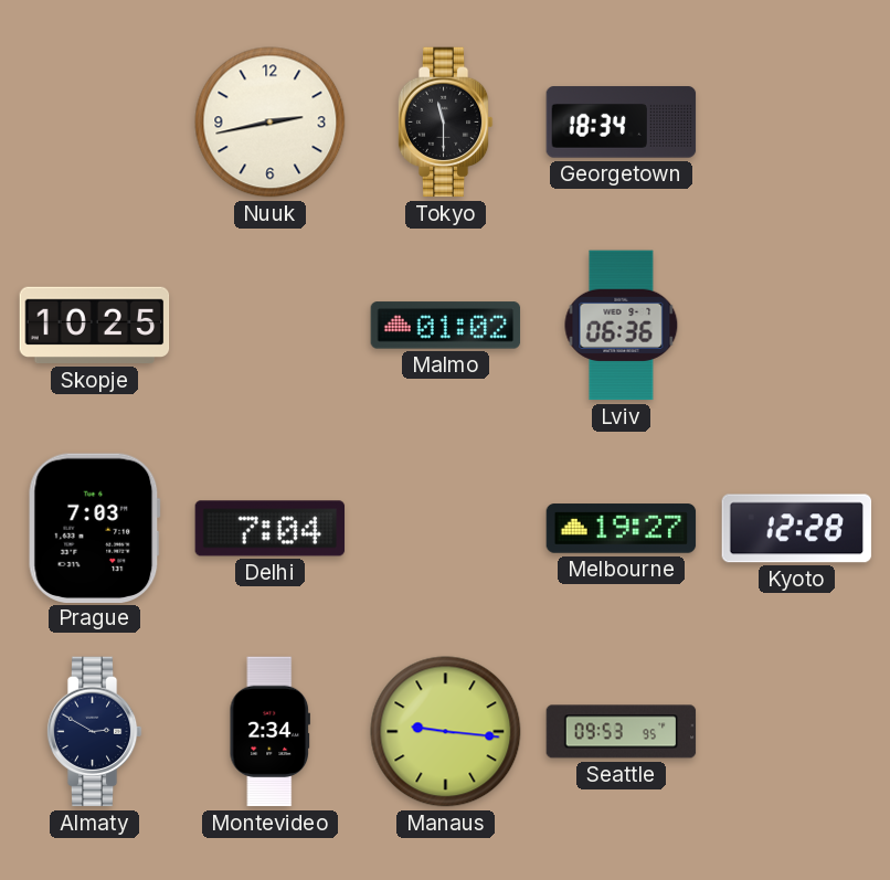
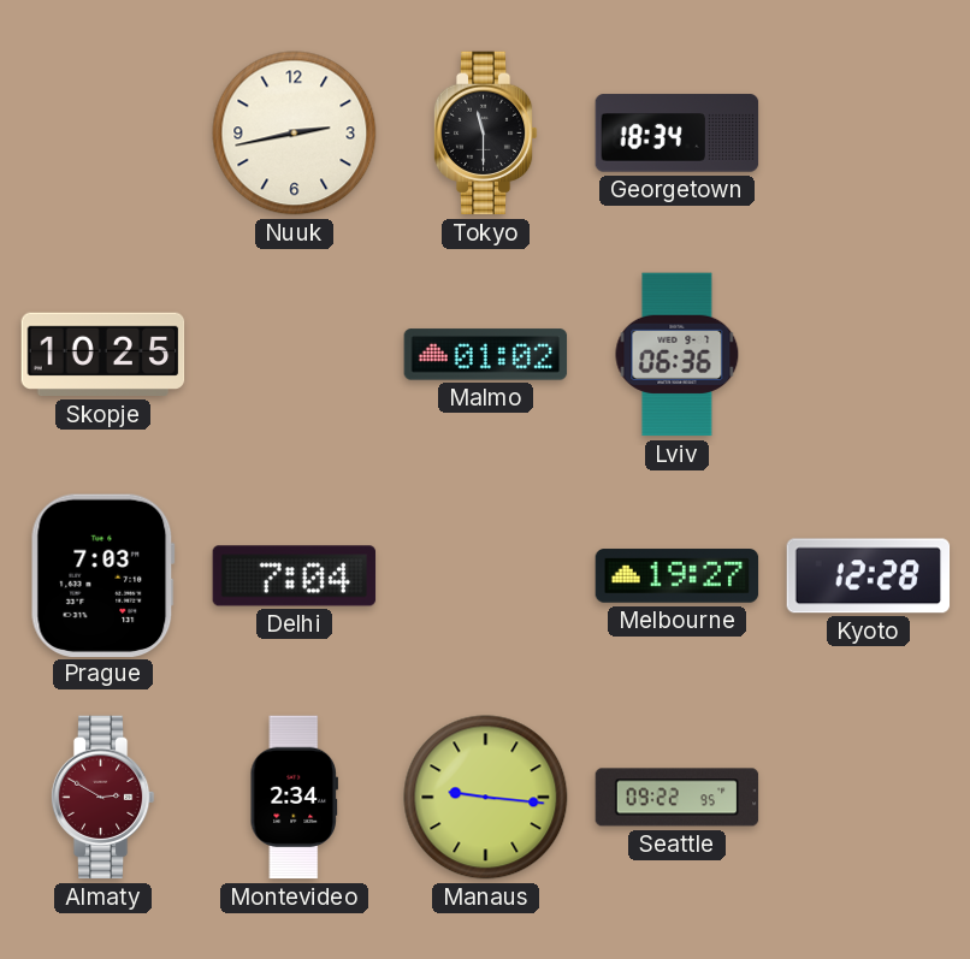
Almaty dial: navy -> burgundy
Seattle: 09:53 -> 09:22
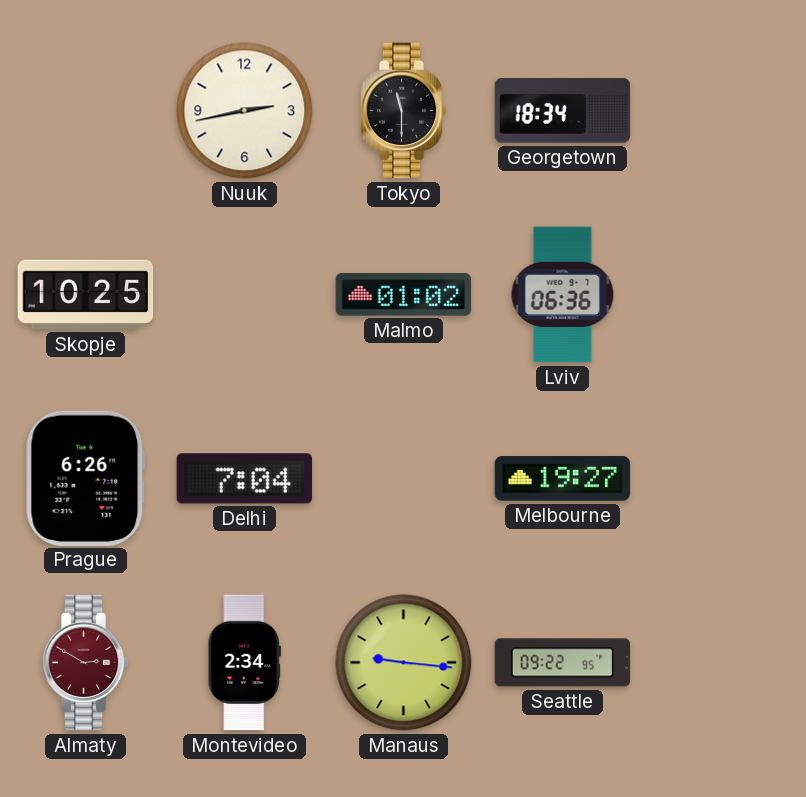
Prague: 7:03 -> 6:26
Kyoto: 12:28 -> none
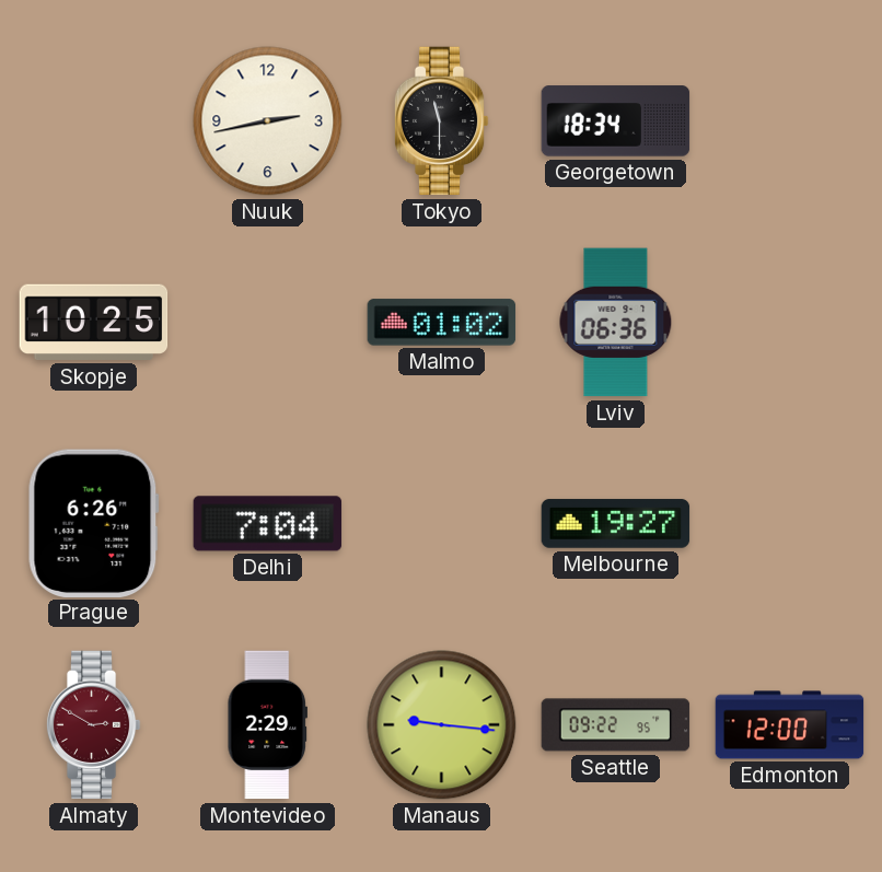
Montevideo: 2:34 -> 2:29
Edmonton: none -> 12:00
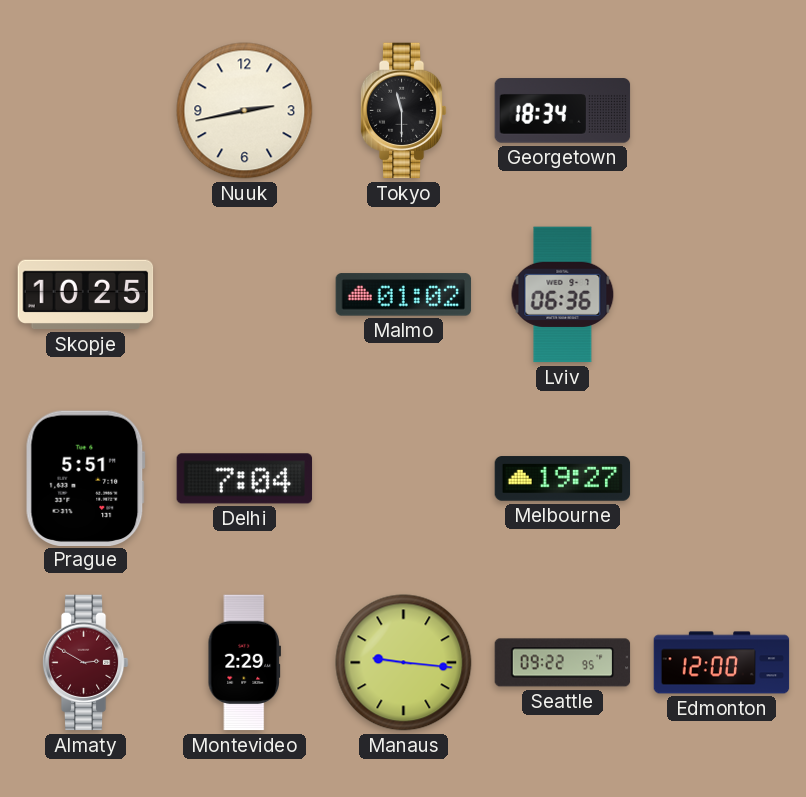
Prague: 6:26 -> 5:51
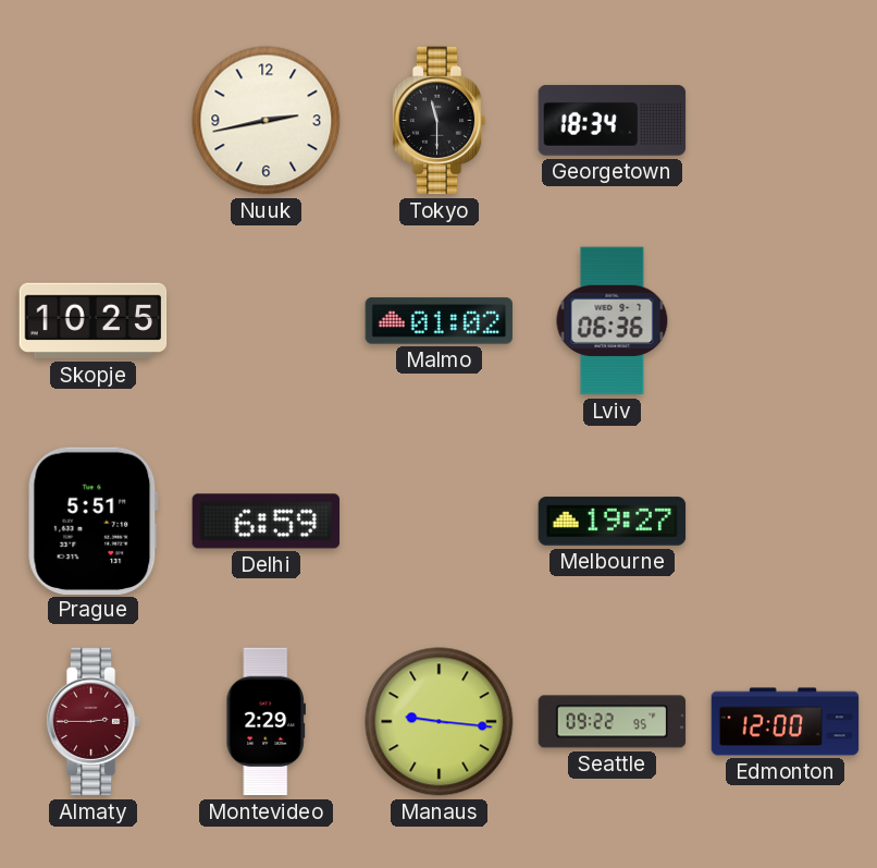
Delhi: 7:04 -> 6:59
Almaty: 2:50 -> 2:45
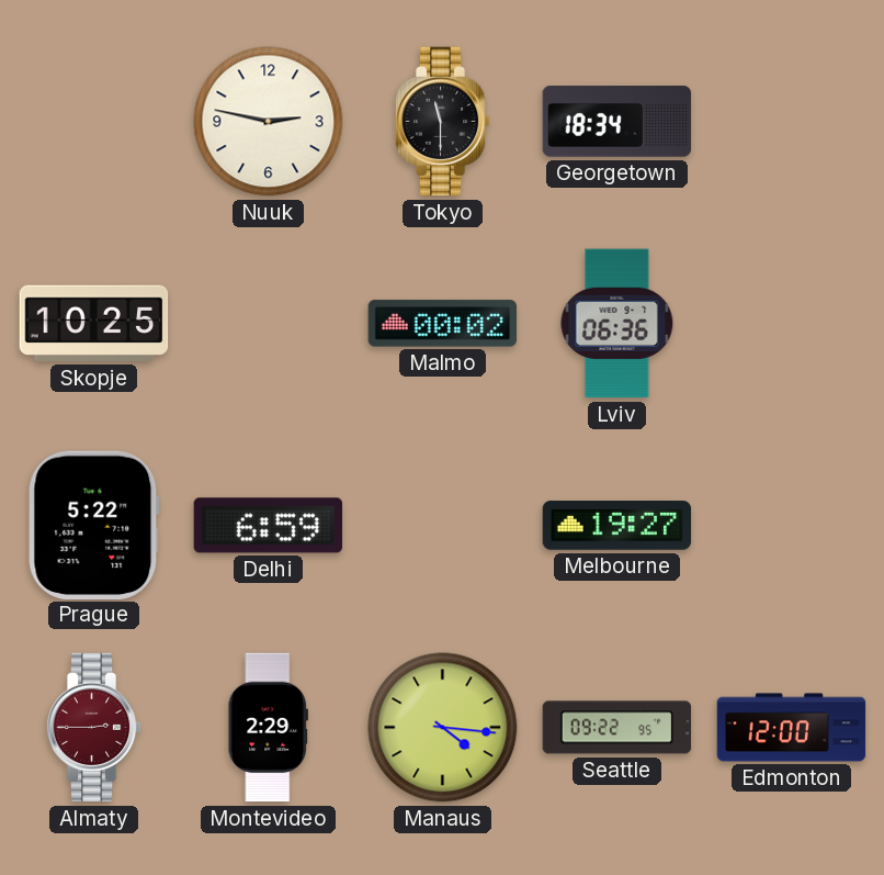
Nuuk: 2:43 -> 2:47
Malmo: 01:02 -> 00:02
Prague: 5:51 -> 5:22
Manaus: 9:16 -> 4:16
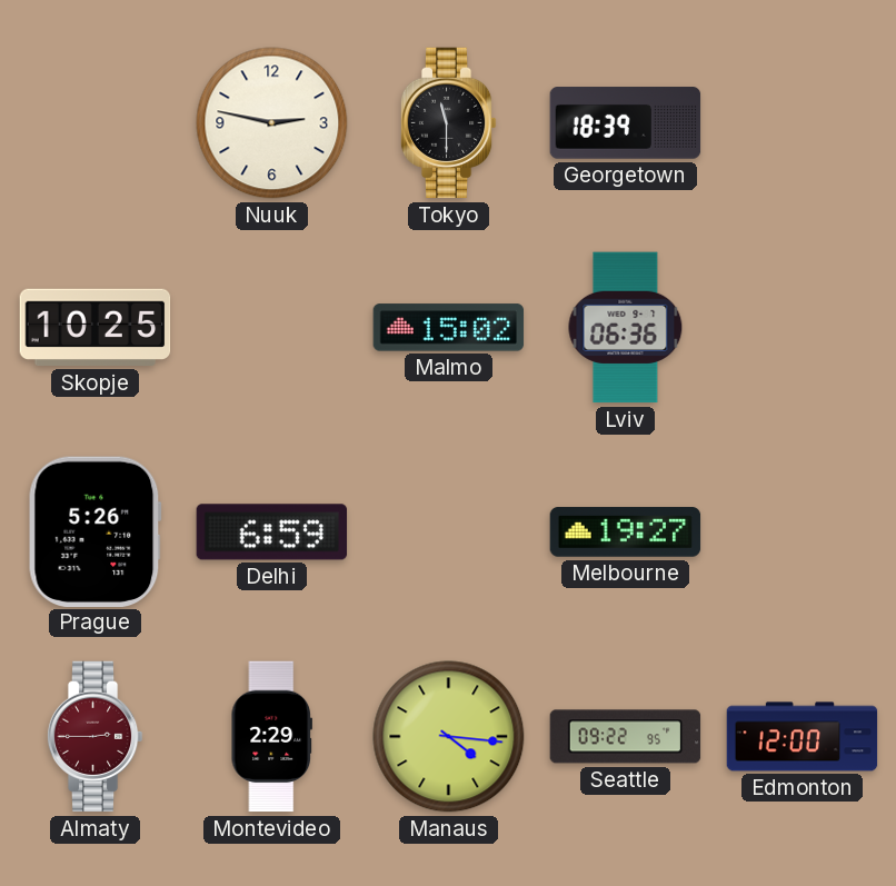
Georgetown: 18:34 -> 18:39
Malmo: 00:02 -> 15:02
Prague: 5:22 -> 5:26
